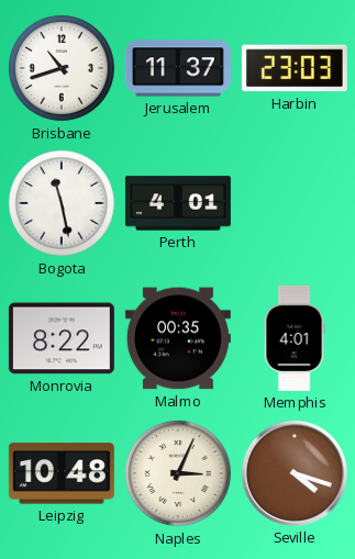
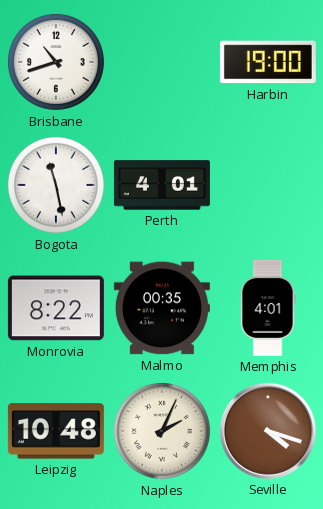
Jerusalem: 11:37 -> none
Harbin: 23:03 -> 19:00
Naples: 3:04 -> 2:04
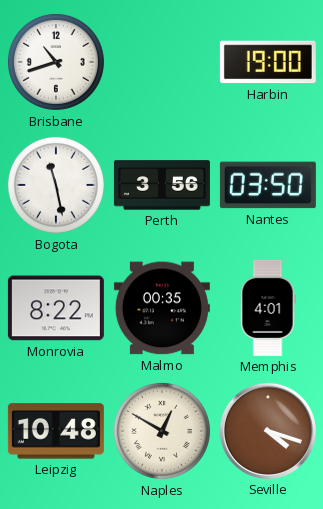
Perth: 4:01 -> 3:56
Nantes: none -> 03:50
Naples: 2:04 -> 12:50
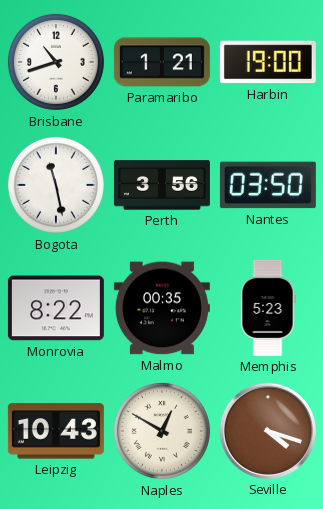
Paramaribo: none -> 1:21
Memphis: 4:01 -> 5:23
Leipzig: 10:48 -> 10:43
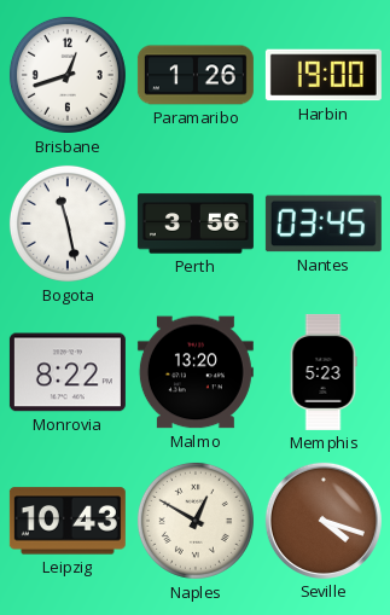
Brisbane: 10:42 -> 12:42
Paramaribo: 1:21 -> 1:26
Nantes: 03:50 -> 03:45
Malmo: 00:35 -> 13:20
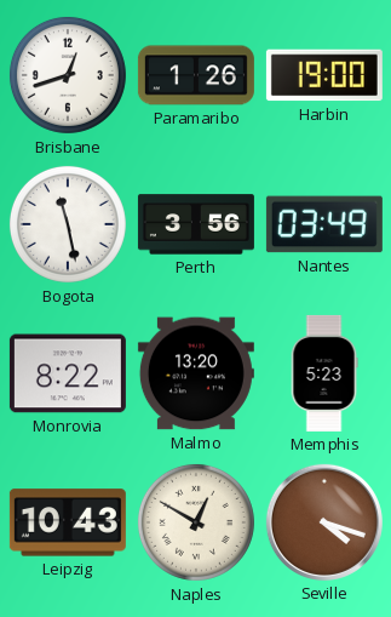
Nantes: 03:45 -> 03:49
